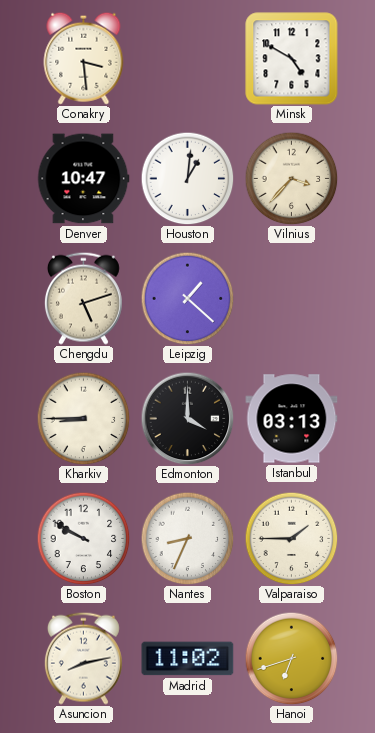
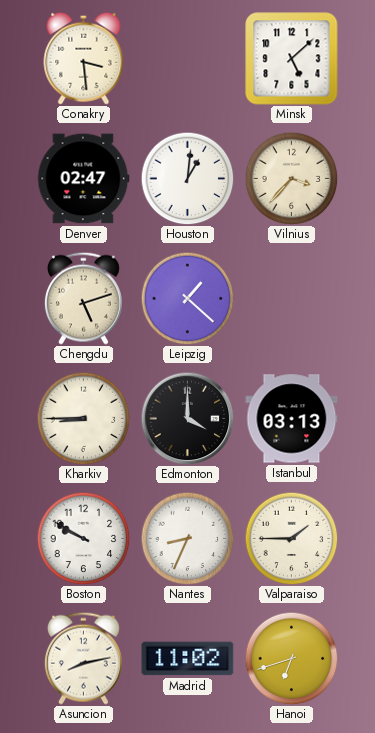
Minsk: 4:50 -> 5:08
Denver: 10:47 -> 02:47
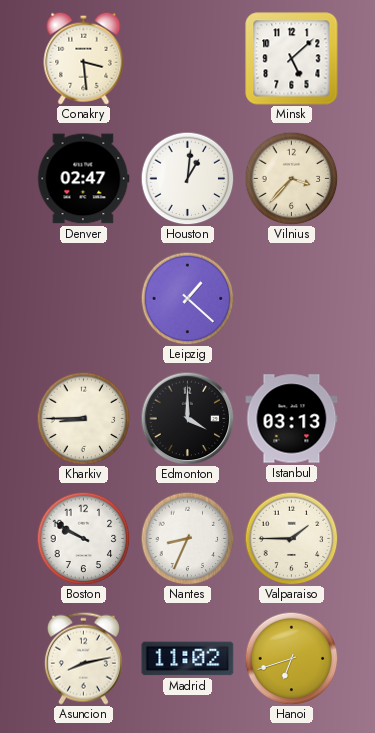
Chengdu: 5:12 -> none
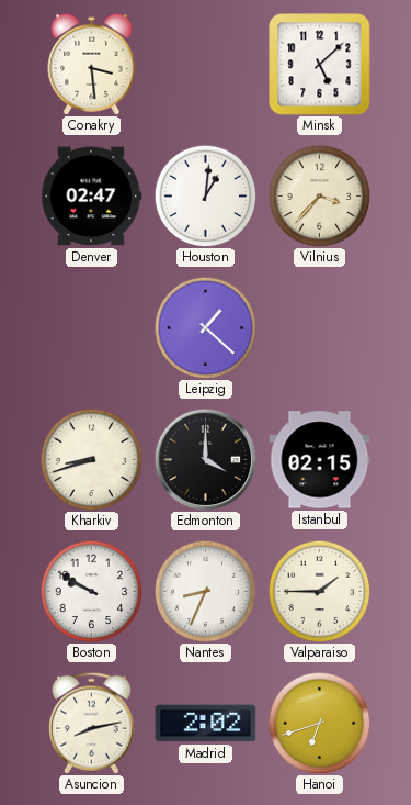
Kharkiv: 8:45 -> 8:42
Istanbul: 03:13 -> 02:15
Madrid: 11:02 -> 2:02
